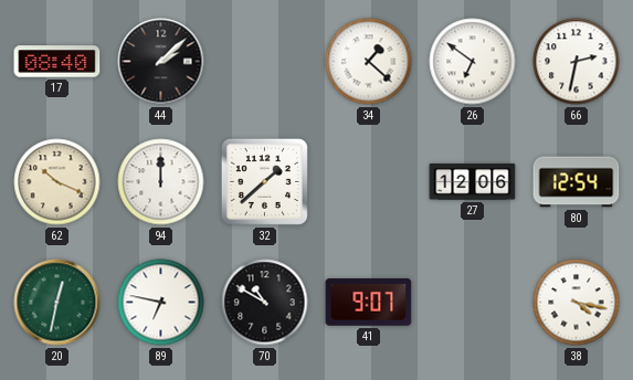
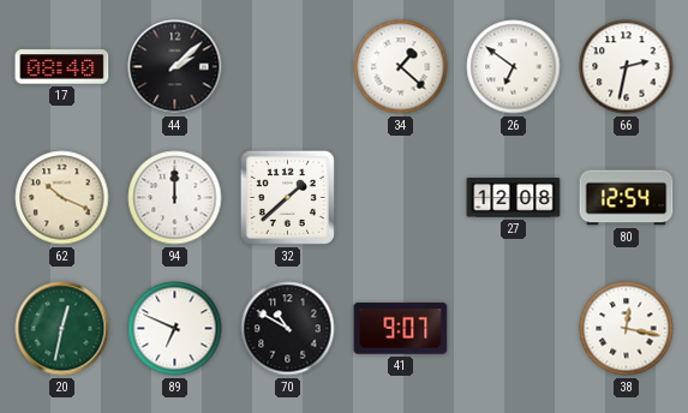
27: 12:06 -> 12:08
89: 6:47 -> 6:49
38: 4:17 -> 12:17
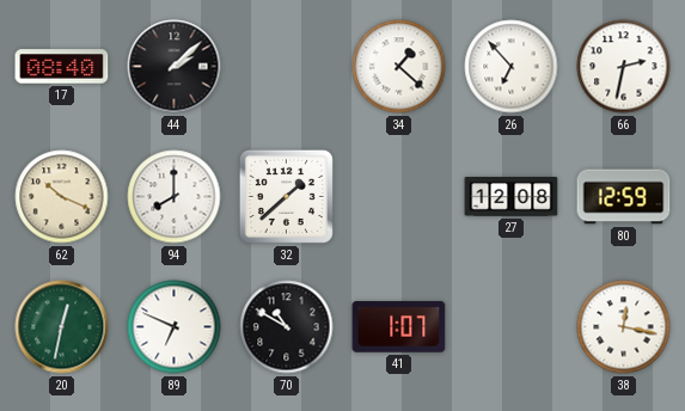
26: 6:51 -> 6:53
94: 12:00 -> 8:00
80: 12:54 -> 12:59
41: 9:07 -> 1:07
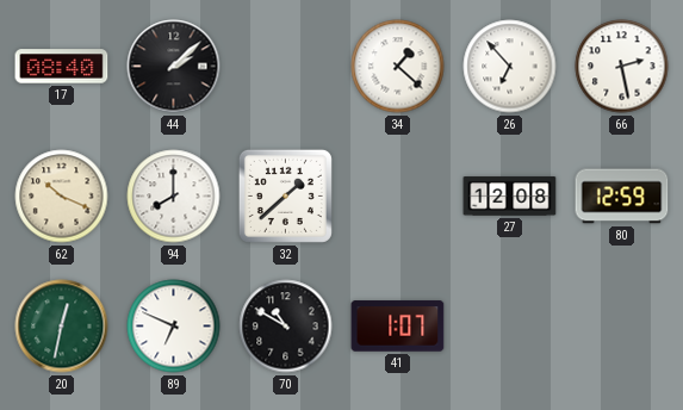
66: 2:32 -> 2:28
38: 12:17 -> none
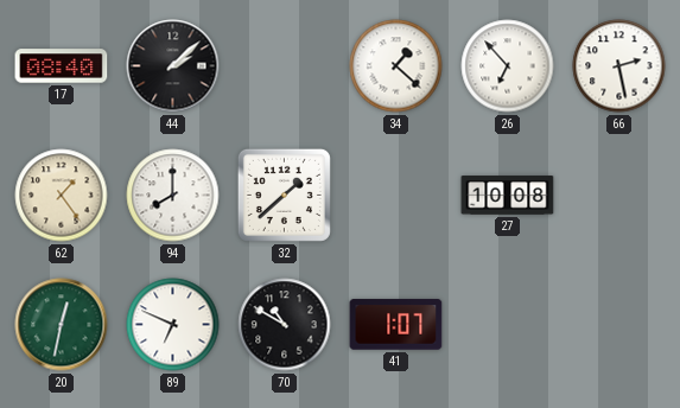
62: 10:19 -> 1:24
27: 12:08 -> 10:08
80: 12:59 -> none
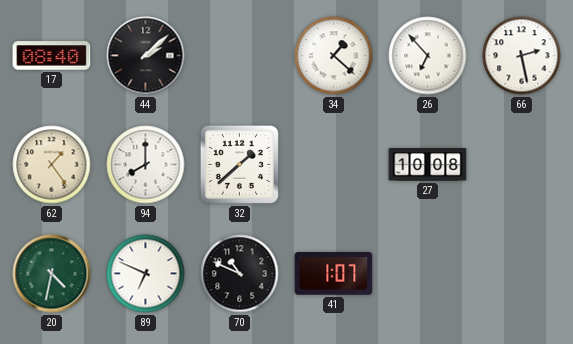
20: 12:32 -> 4:32
70: 10:50 -> 10:49
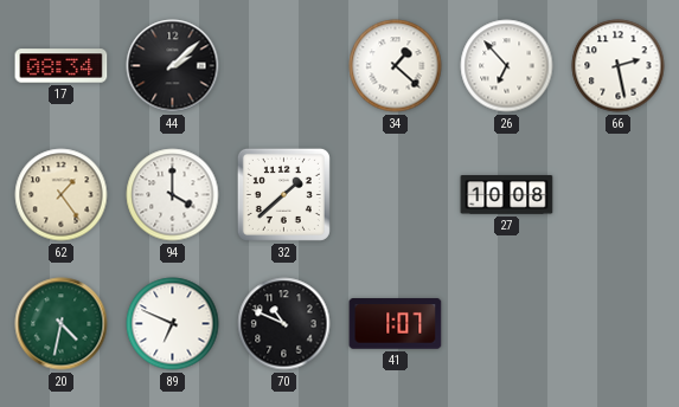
17: 08:40 -> 08:34
94: 8:00 -> 4:00
